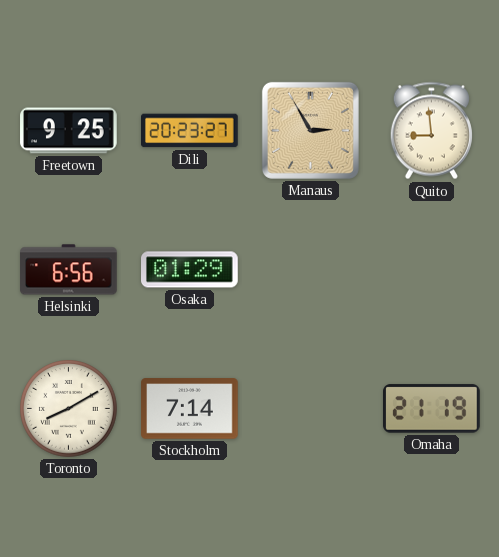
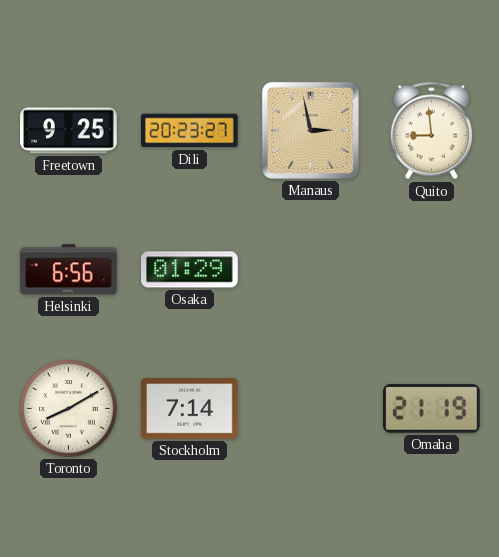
Manaus: 2:55 -> 2:58
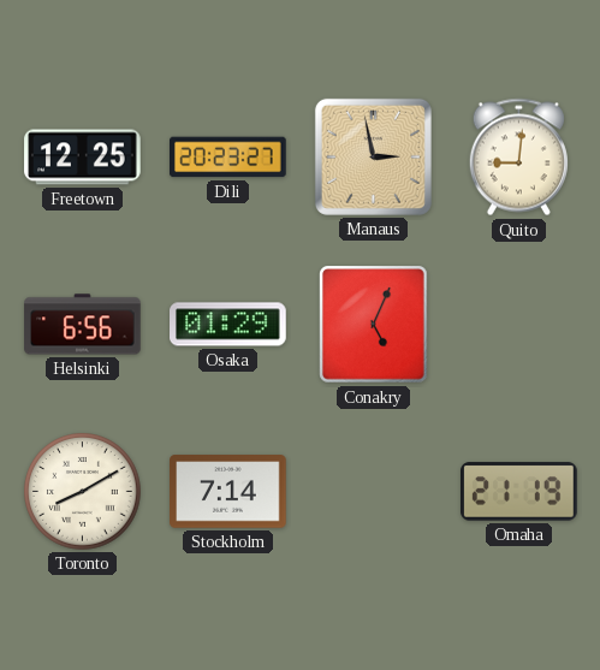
Freetown: 9:25 -> 12:25
Quito: 8:59 -> 9:01
Conakry: none -> 5:04
